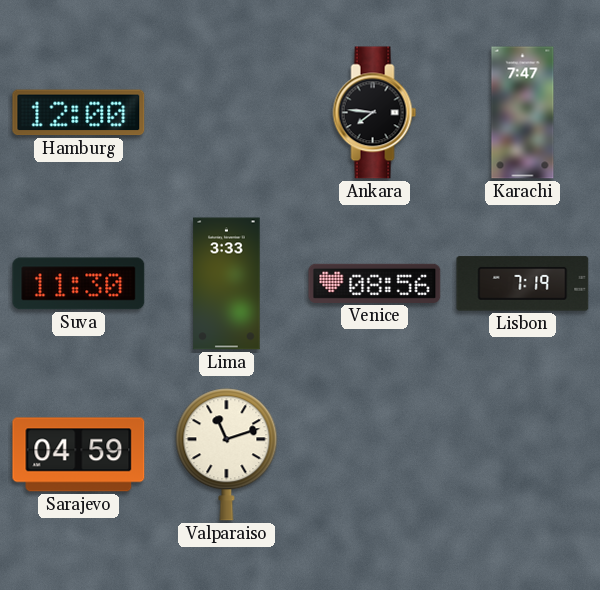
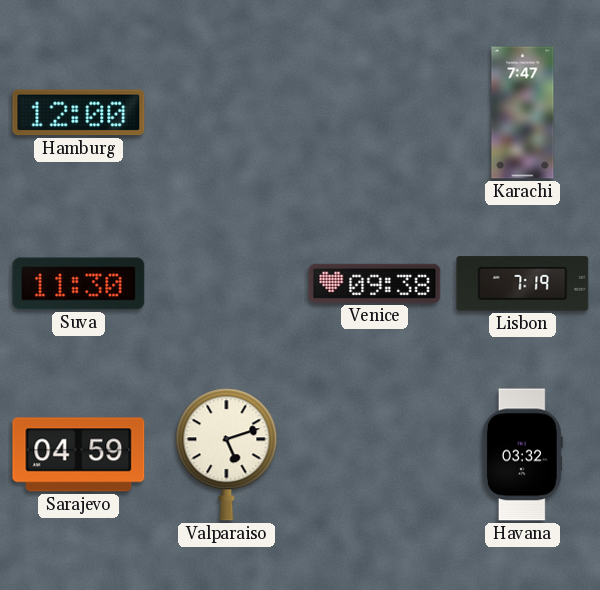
Ankara: 7:46 -> none
Lima: 3:33 -> none
Venice: 08:56 -> 09:38
Valparaiso: 11:12 -> 5:12
Havana: none -> 03:32
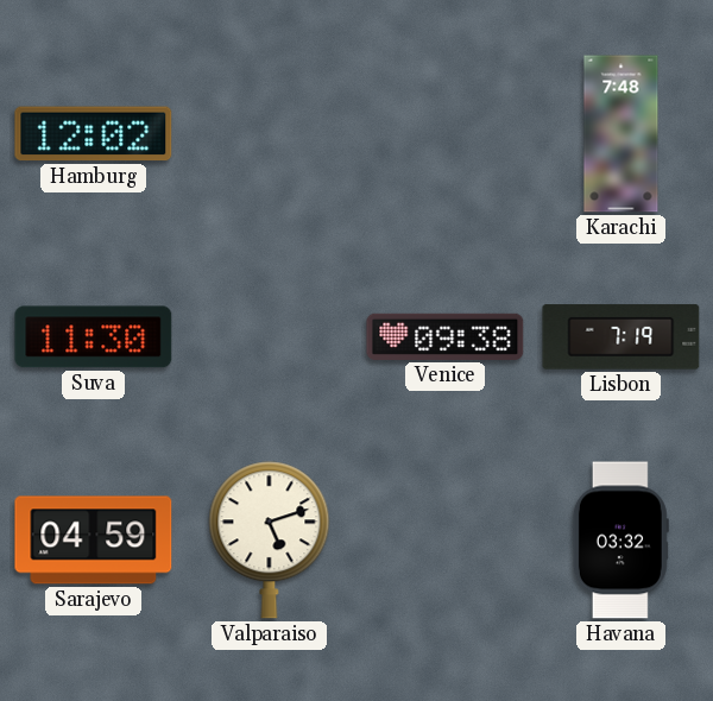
Hamburg: 12:00 -> 12:02
Karachi: 7:47 -> 7:48
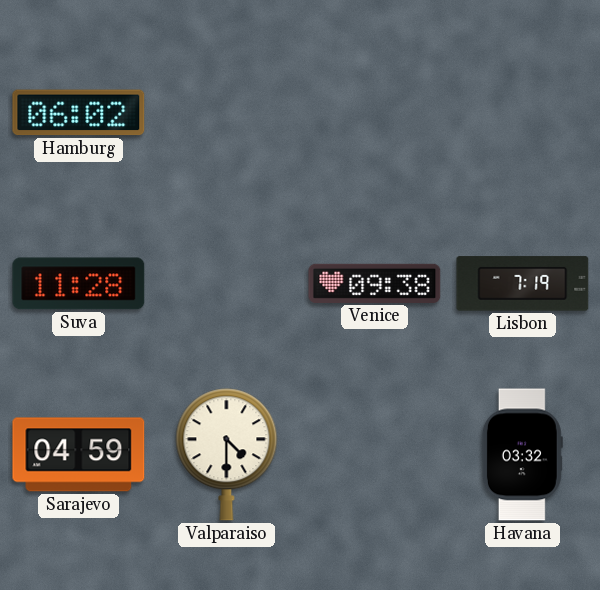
Hamburg: 12:02 -> 06:02
Karachi: 7:48 -> none
Suva: 11:30 -> 11:28
Valparaiso: 5:12 -> 4:30
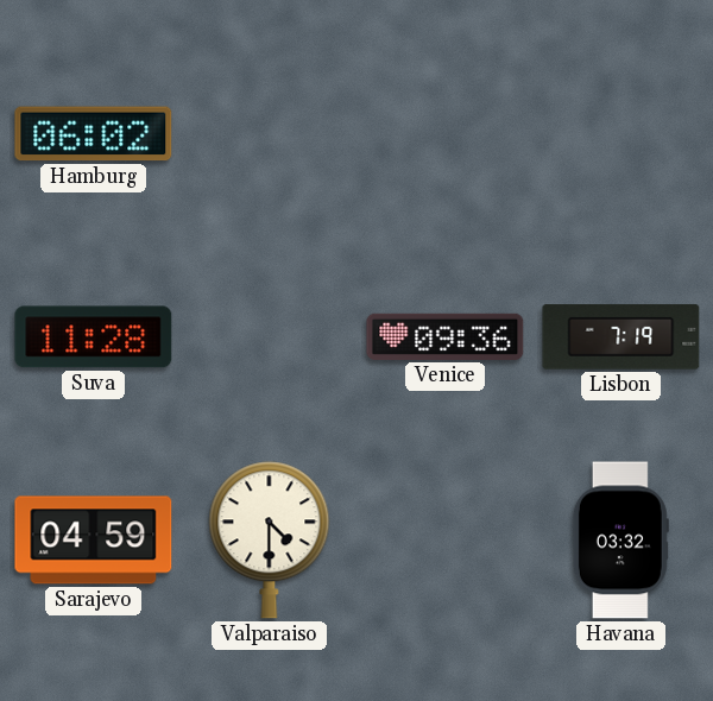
Venice: 09:38 -> 09:36
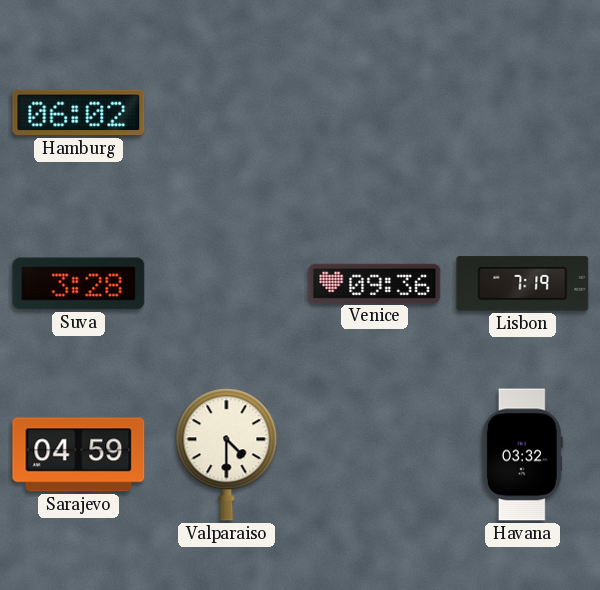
Suva: 11:28 -> 3:28
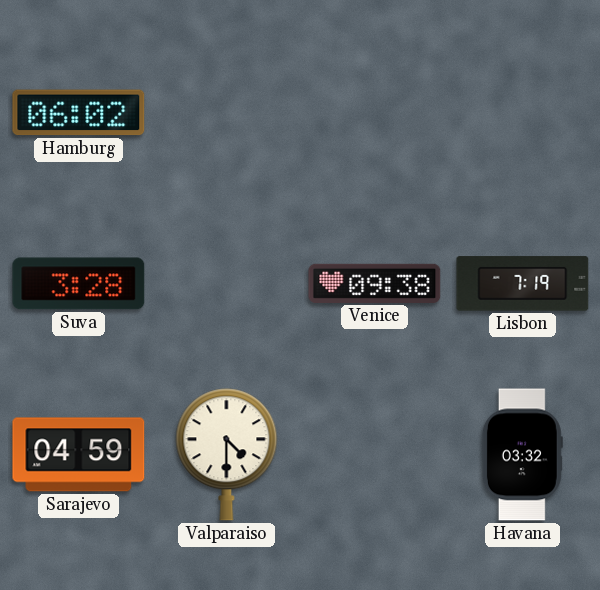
Venice: 09:36 -> 09:38
